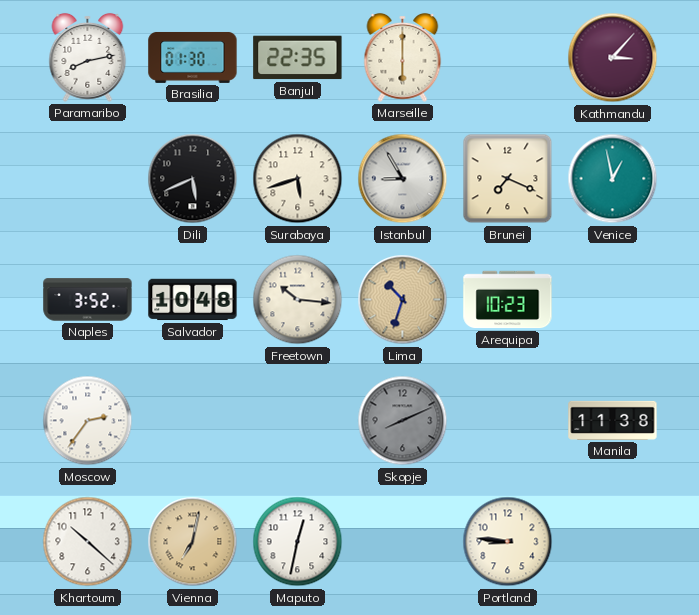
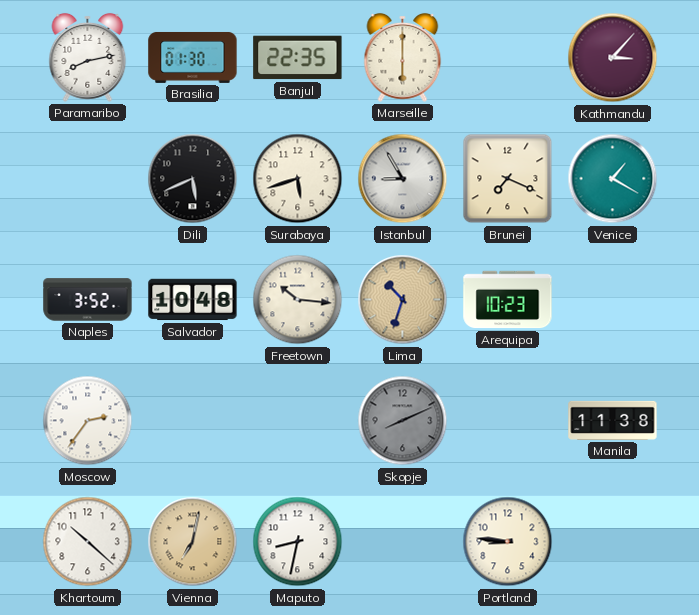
Venice: 12:58 -> 1:20
Maputo: 12:32 -> 8:32
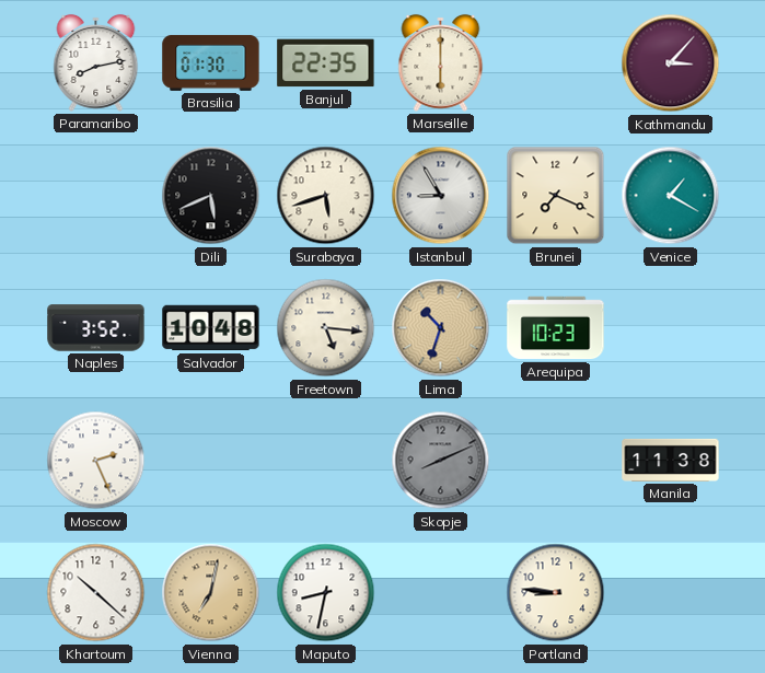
Freetown: 10:16 -> 5:16
Moscow: 2:36 -> 2:26
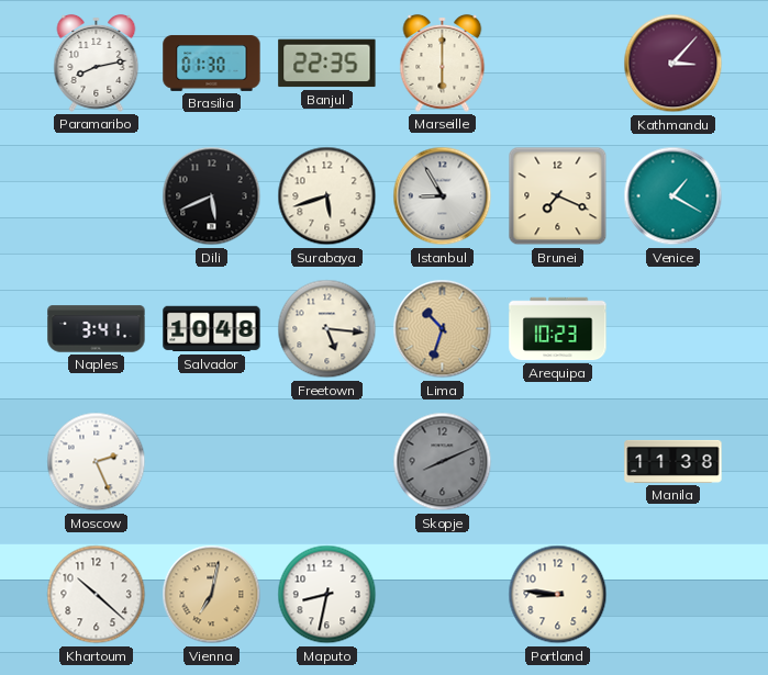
Naples: 3:52 -> 3:41
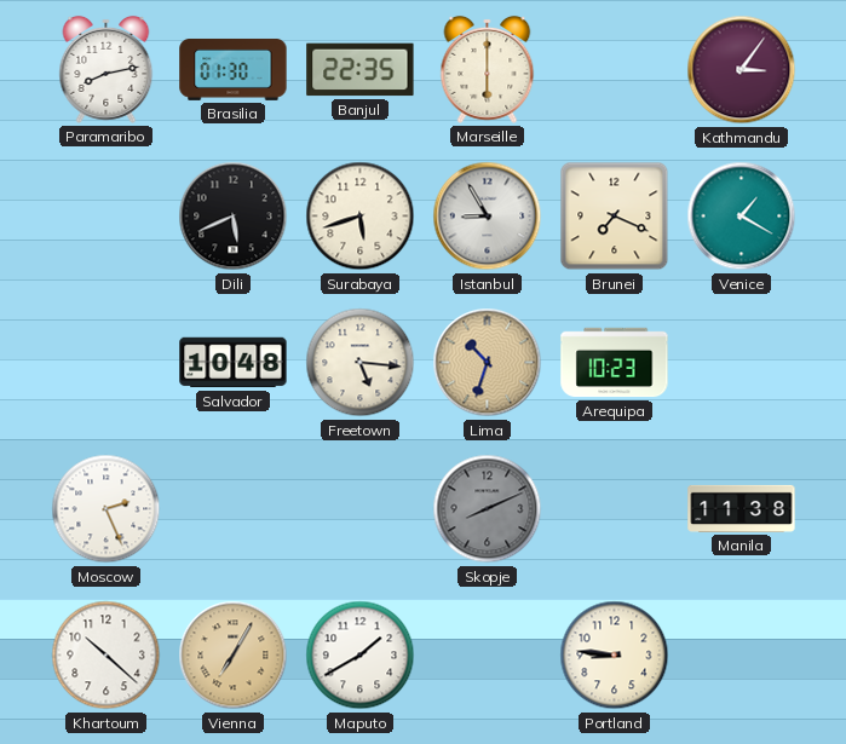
Kathmandu: 3:07 -> 3:06
Naples: 3:41 -> none
Vienna: 7:02 -> 7:05
Maputo: 8:32 -> 1:40
